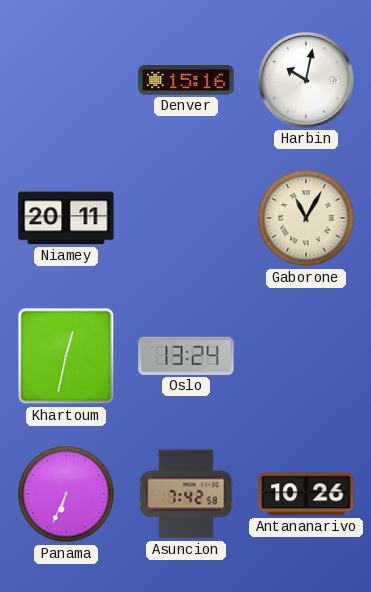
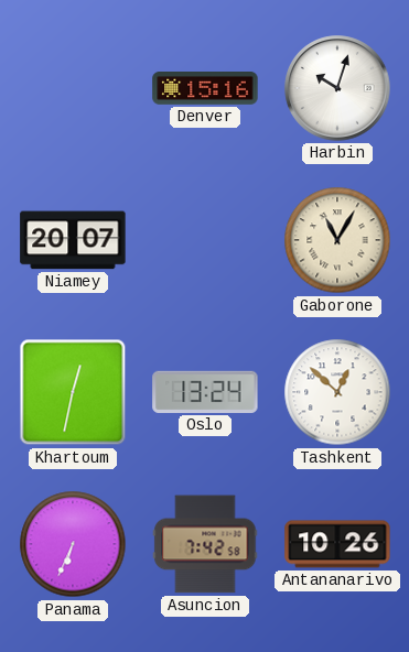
Harbin: 10:02 -> 10:03
Niamey: 20:11 -> 20:07
Tashkent: none -> 12:52
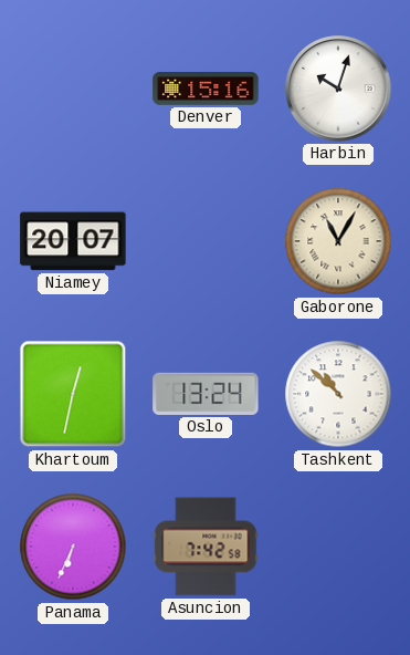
Tashkent: 12:52 -> 10:52
Antananarivo: 10:26 -> none
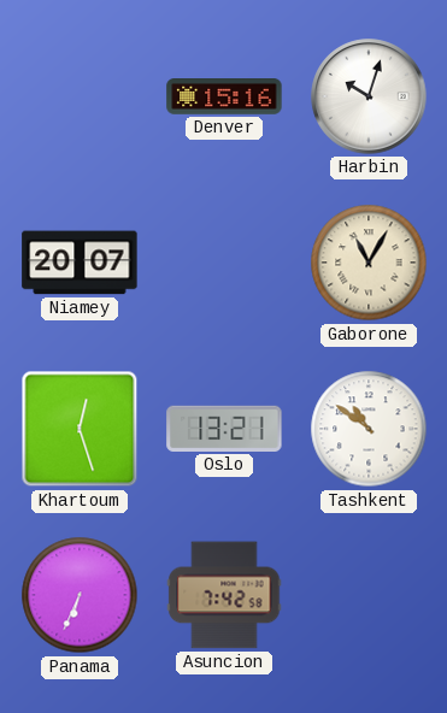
Khartoum: 12:32 -> 12:27
Oslo: 13:24 -> 13:21
Tashkent: 10:52 -> 10:51
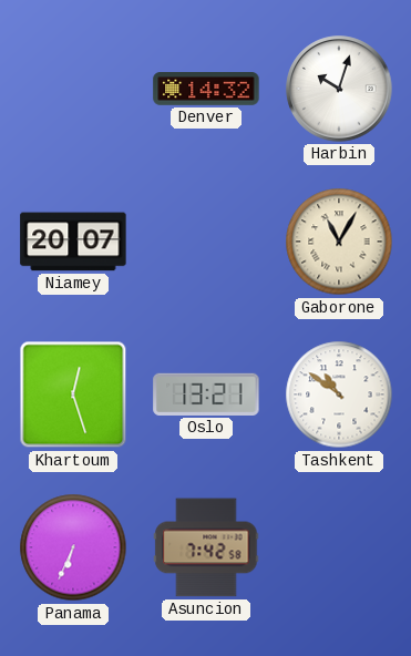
Denver: 15:16 -> 14:32
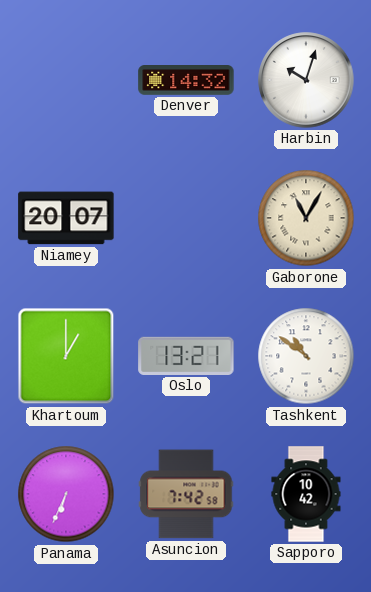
Khartoum: 12:27 -> 1:00
Sapporo: none -> 10:42
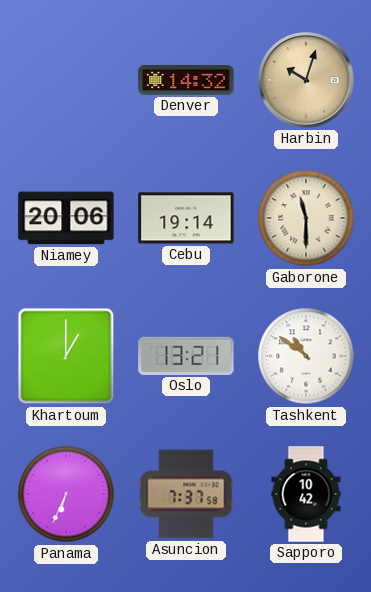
Harbin dial: white -> champagne
Niamey: 20:07 -> 20:06
Cebu: none -> 19:14
Gaborone: 11:05 -> 11:30
Asuncion: 7:42 -> 7:37
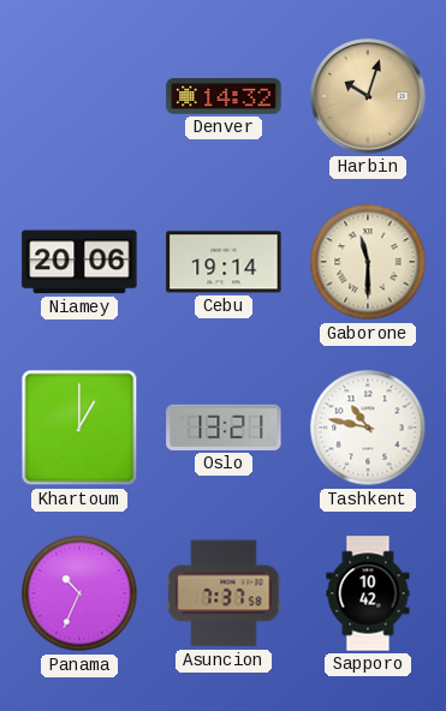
Tashkent: 10:51 -> 10:47
Panama: 6:34 -> 10:34
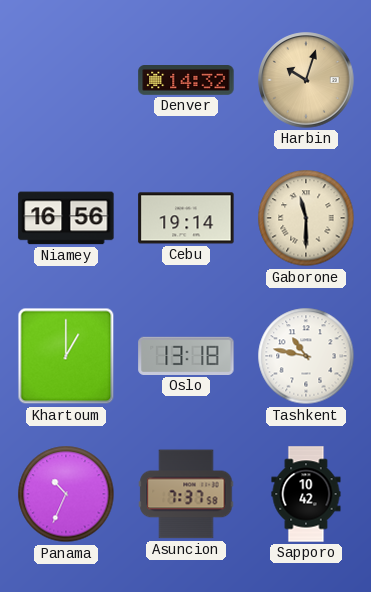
Niamey: 20:06 -> 16:56
Oslo: 13:21 -> 13:18
